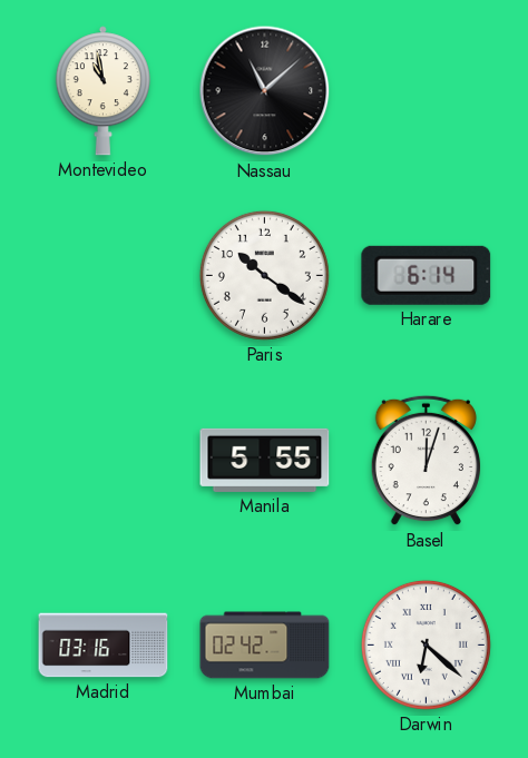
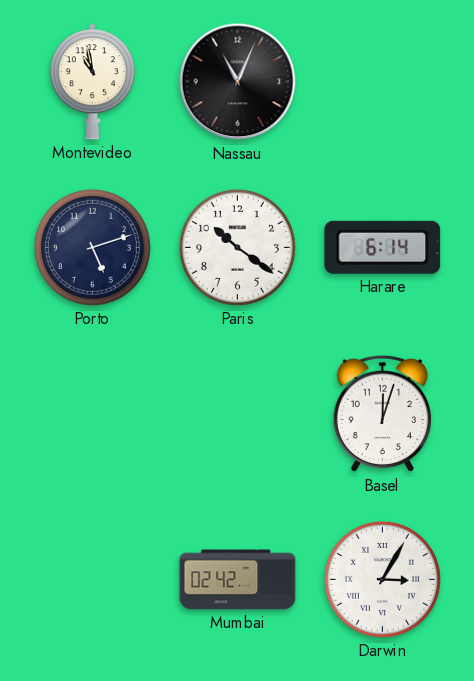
Nassau: 11:08 -> 11:04
Porto: none -> 5:12
Manila: 5:55 -> none
Madrid: 03:16 -> none
Darwin: 6:22 -> 3:05
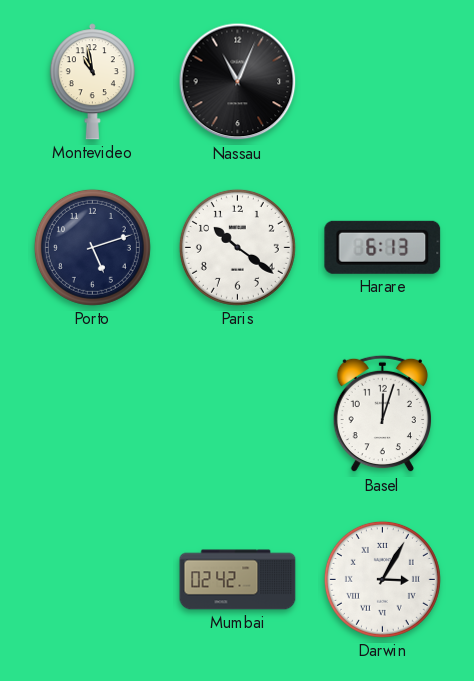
Harare: 6:14 -> 6:13
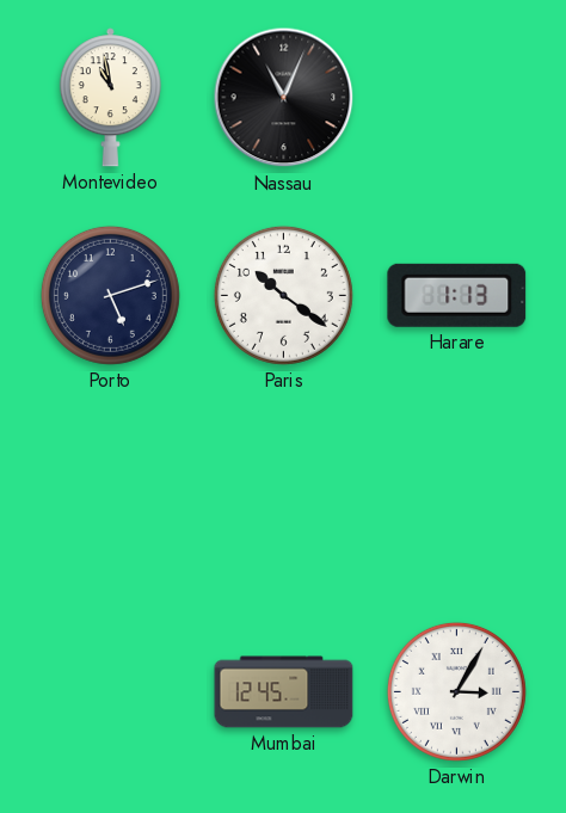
Harare: 6:13 -> 1:13
Basel: 12:03 -> none
Mumbai: 02:42 -> 12:45
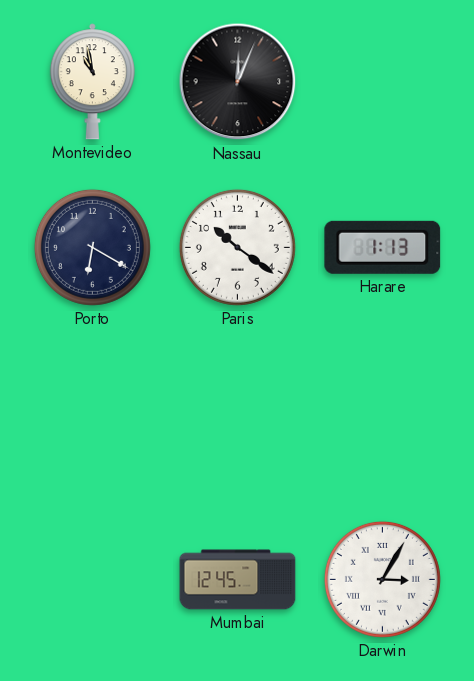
Nassau: 11:04 -> 12:04
Porto: 5:12 -> 6:20
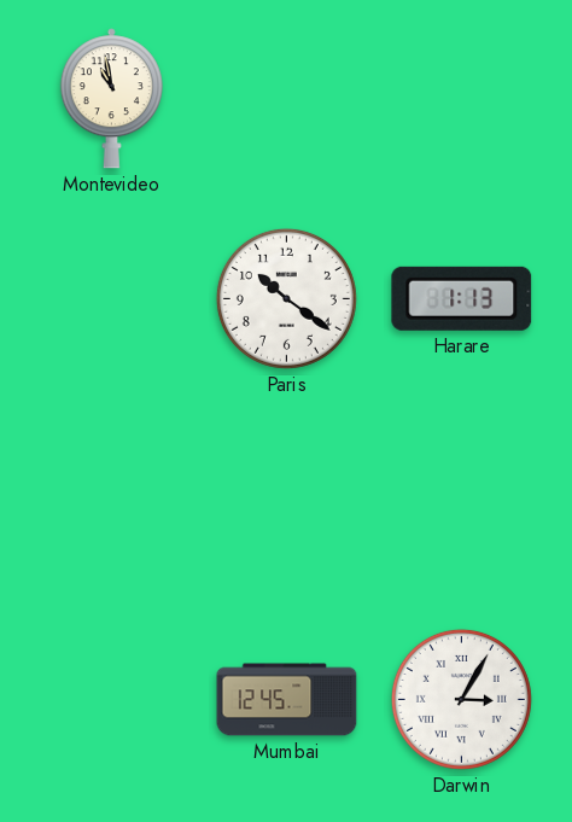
Nassau: 12:04 -> none
Porto: 6:20 -> none
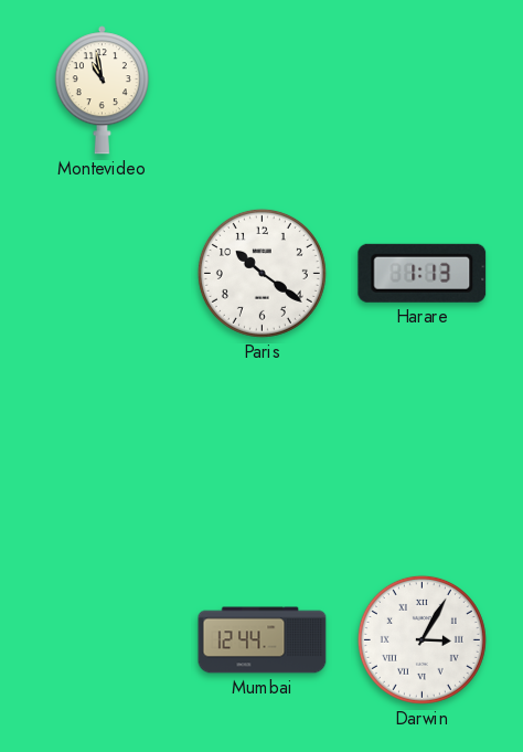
Mumbai: 12:45 -> 12:44
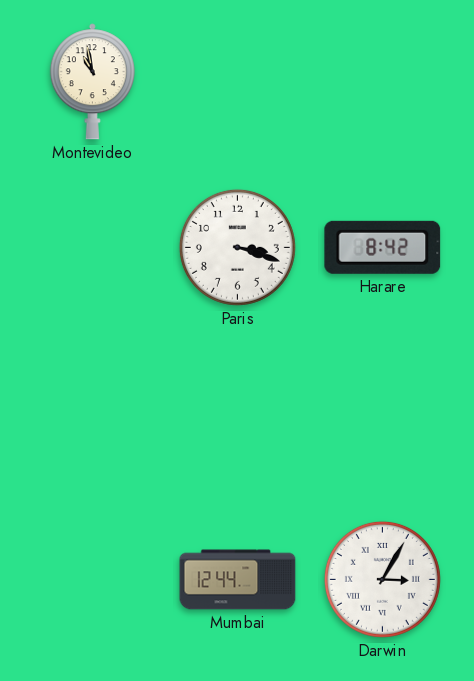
Paris: 10:21 -> 3:18
Harare: 1:13 -> 8:42
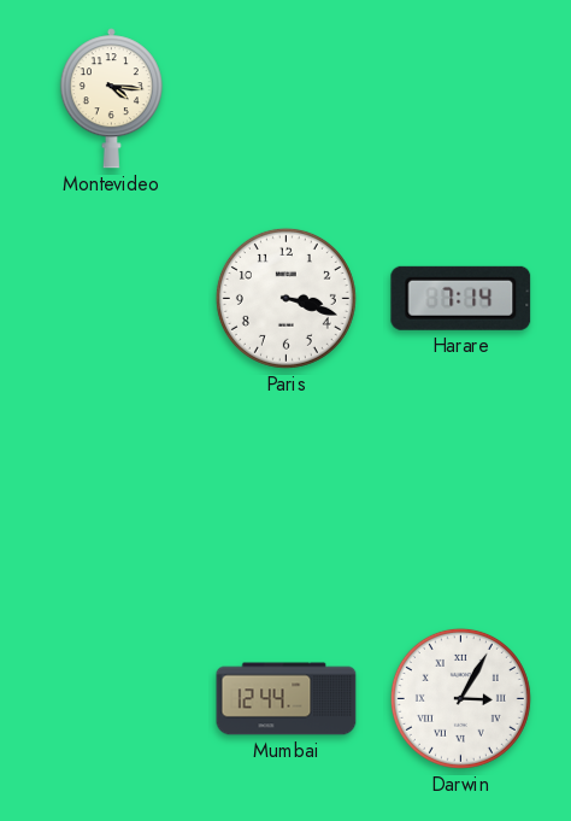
Montevideo: 10:58 -> 4:16
Harare: 8:42 -> 7:14
